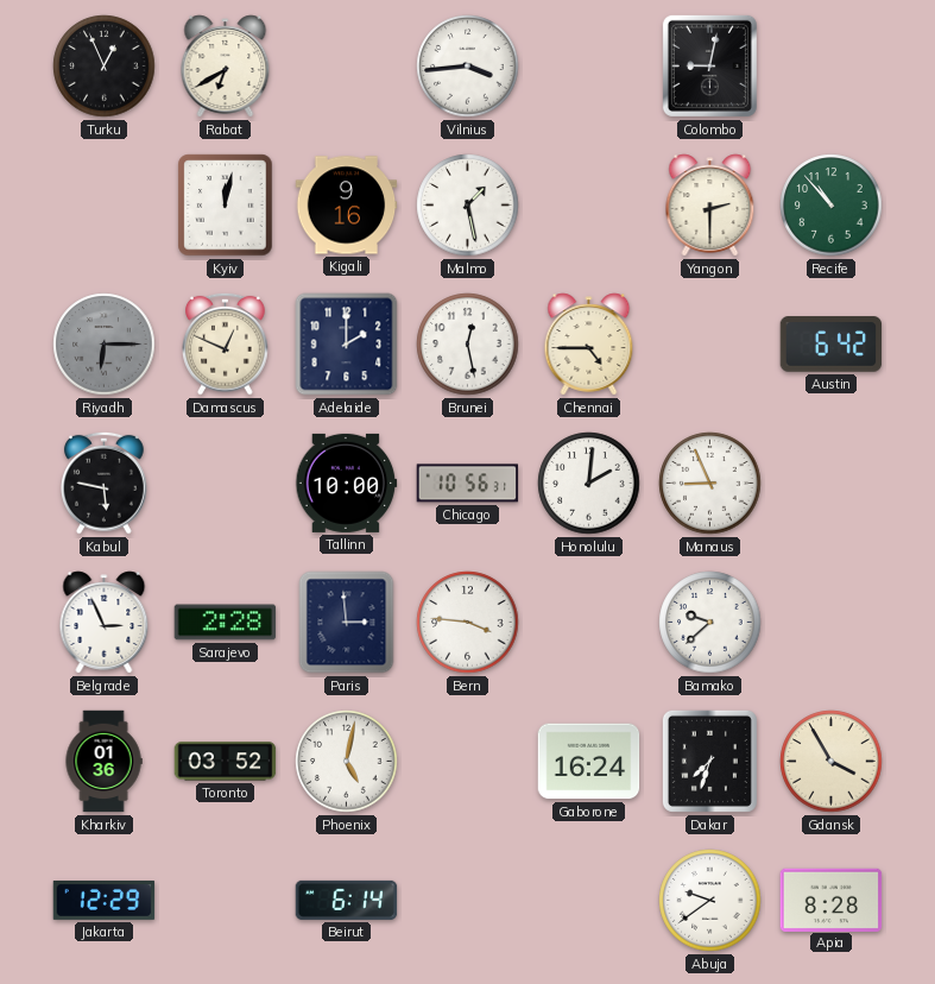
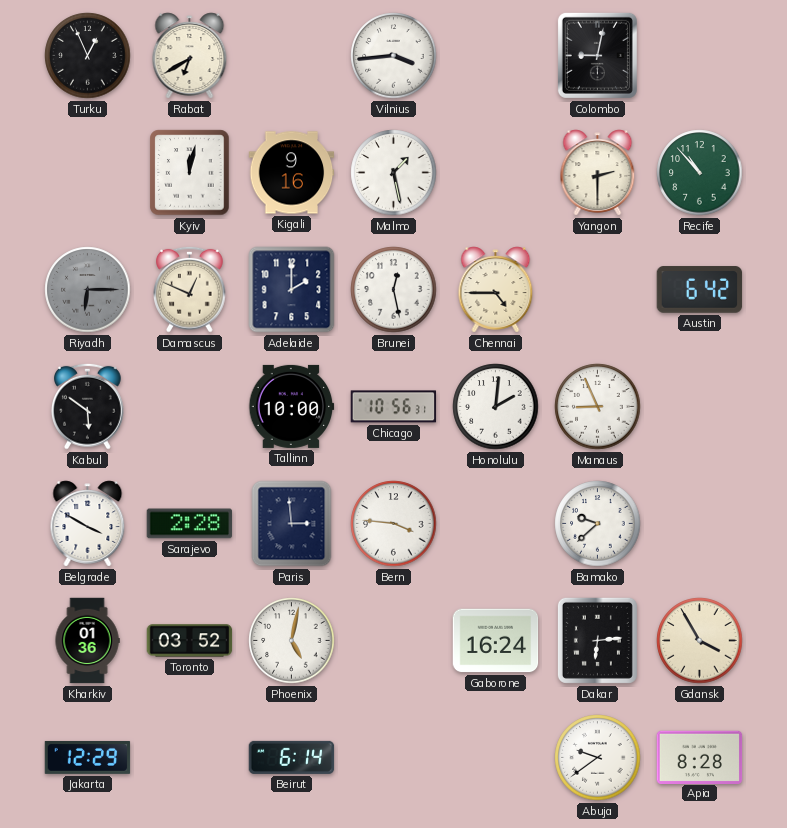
Kabul: 5:47 -> 5:51
Belgrade: 2:56 -> 3:50
Dakar: 7:33 -> 6:14
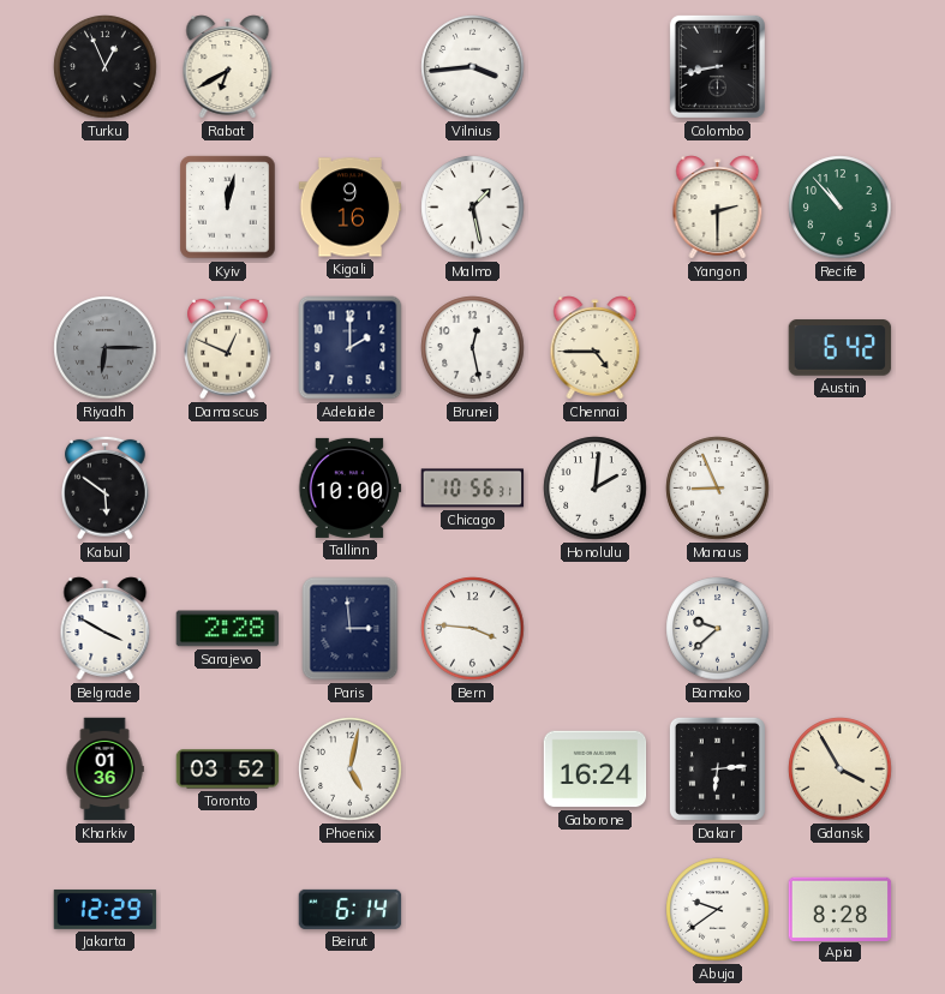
Colombo: 9:02 -> 8:43
